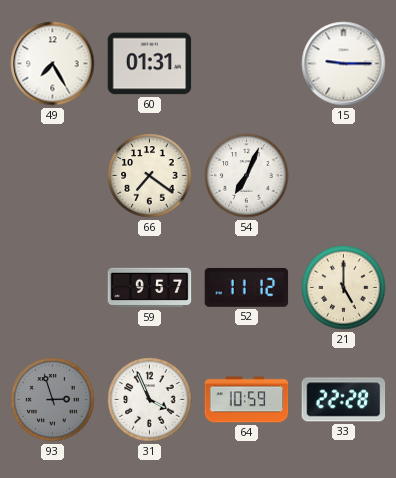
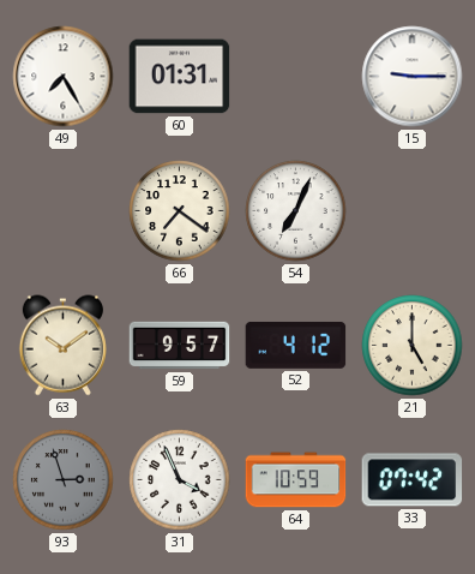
63: none -> 10:09
52: 11:12 -> 4:12
33: 22:28 -> 07:42
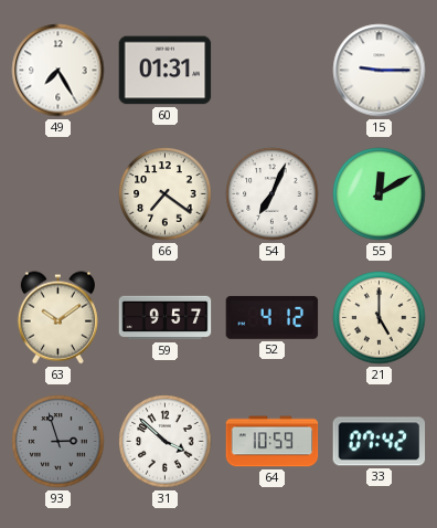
55: none -> 12:10
31: 3:56 -> 3:52
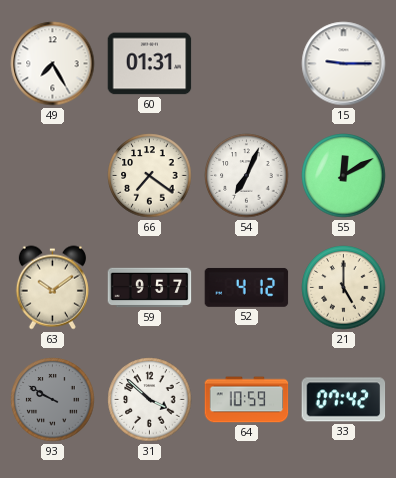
93: 2:57 -> 9:50
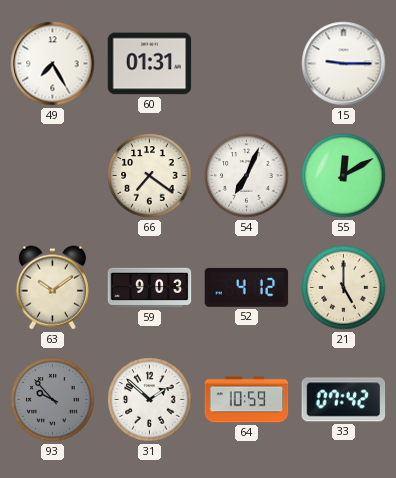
59: 9:57 -> 9:03
93: 9:50 -> 9:53
31: 3:52 -> 1:52
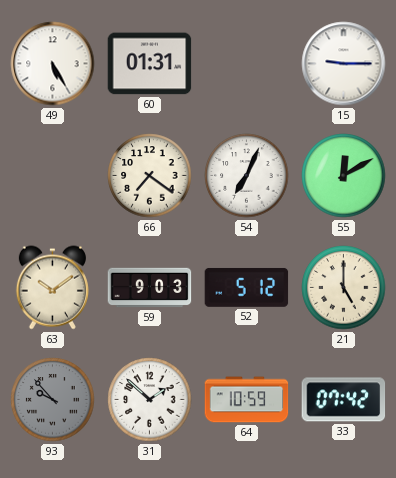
49: 7:25 -> 5:25
52: 4:12 -> 5:12
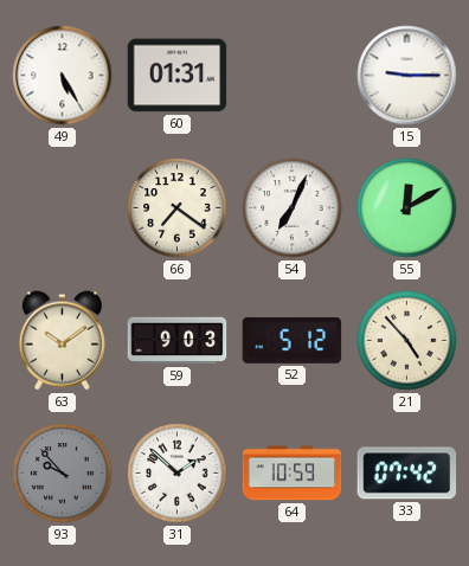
21: 5:00 -> 4:53
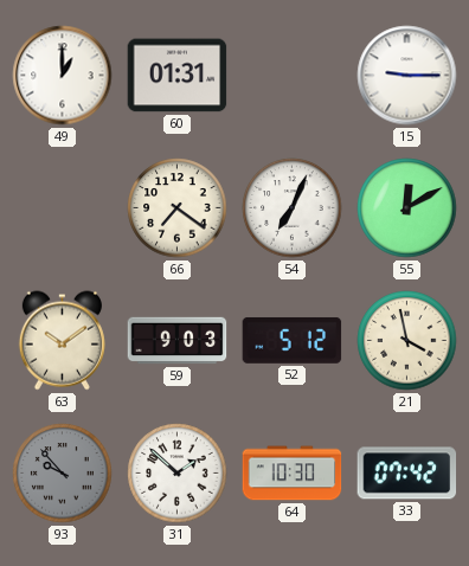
49: 5:25 -> 1:00
21: 4:53 -> 3:58
64: 10:59 -> 10:30
